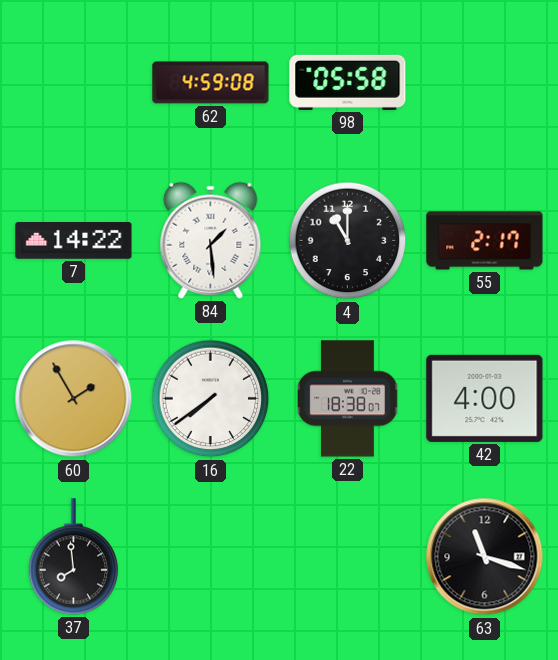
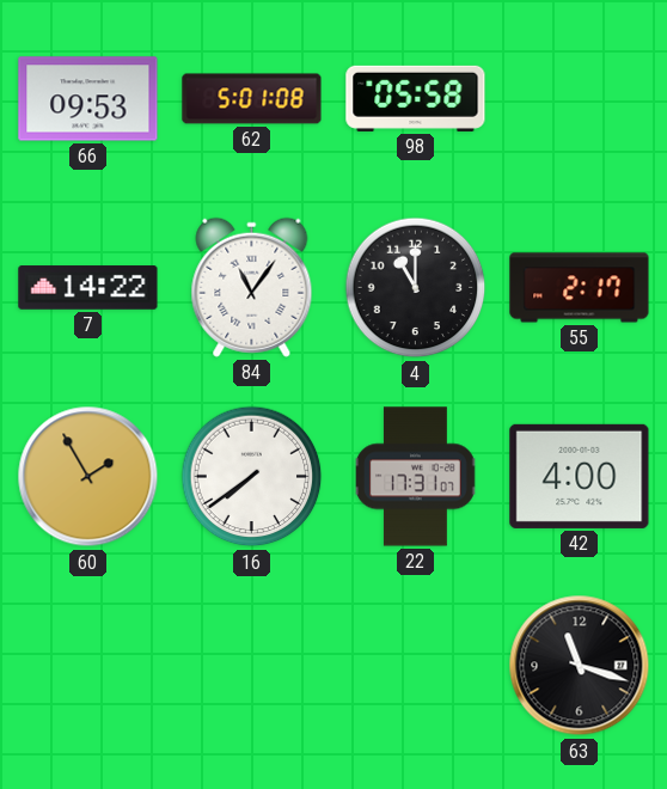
66: none -> 09:53
62: 4:59 -> 5:01
84: 1:29 -> 11:06
22: 18:38 -> 17:31
37: 7:59 -> none
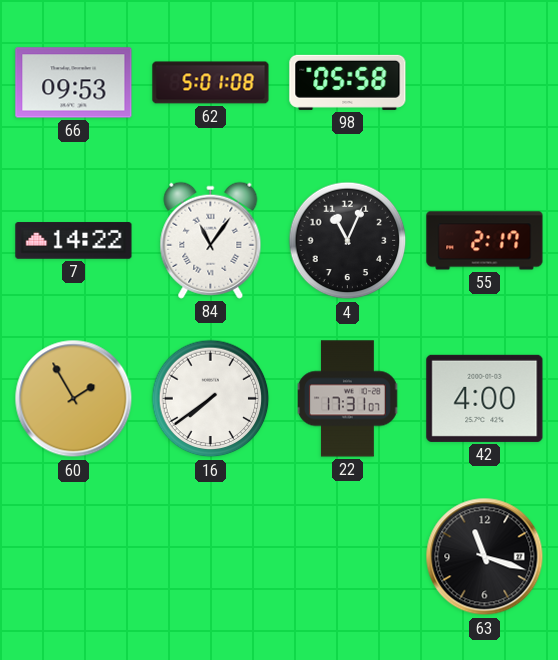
4: 11:00 -> 11:04
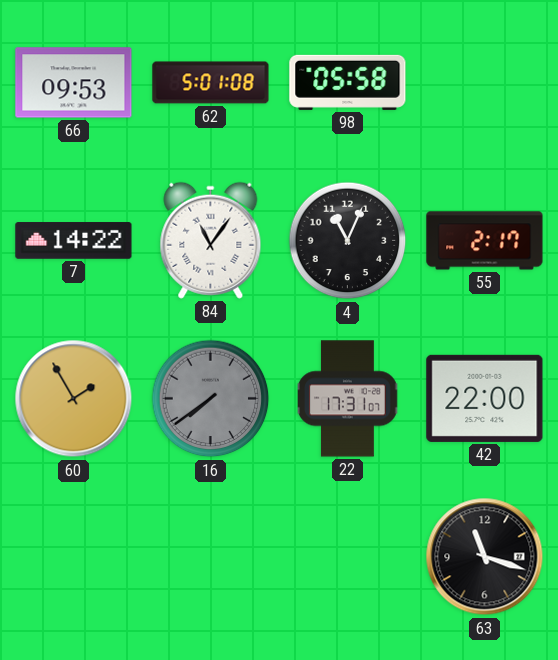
16 dial: white -> grey
42: 4:00 -> 22:00
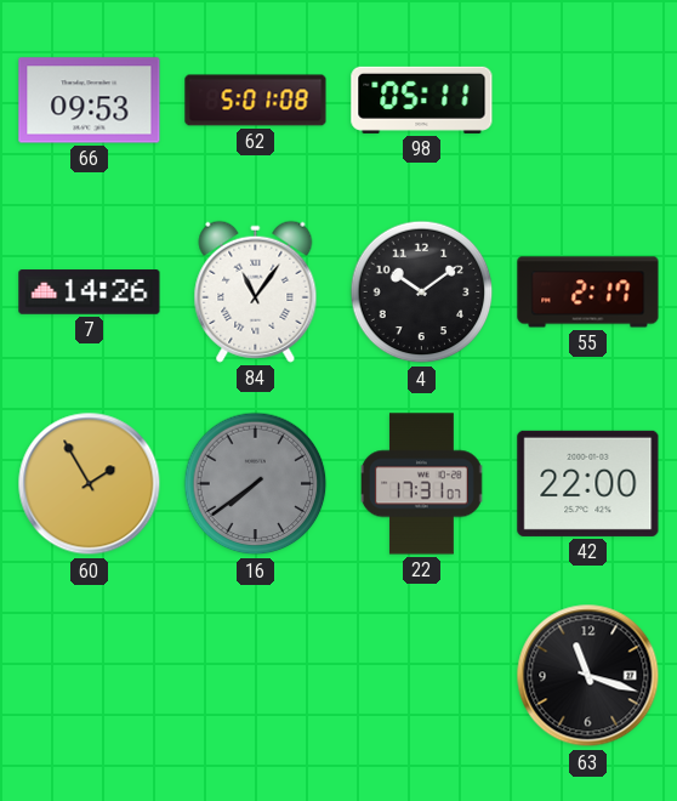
98: 05:58 -> 05:11
7: 14:22 -> 14:26
4: 11:04 -> 10:09
